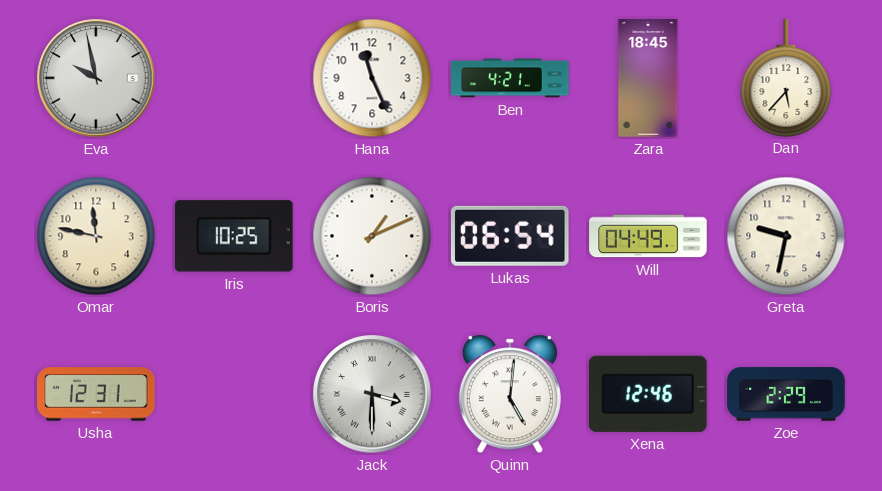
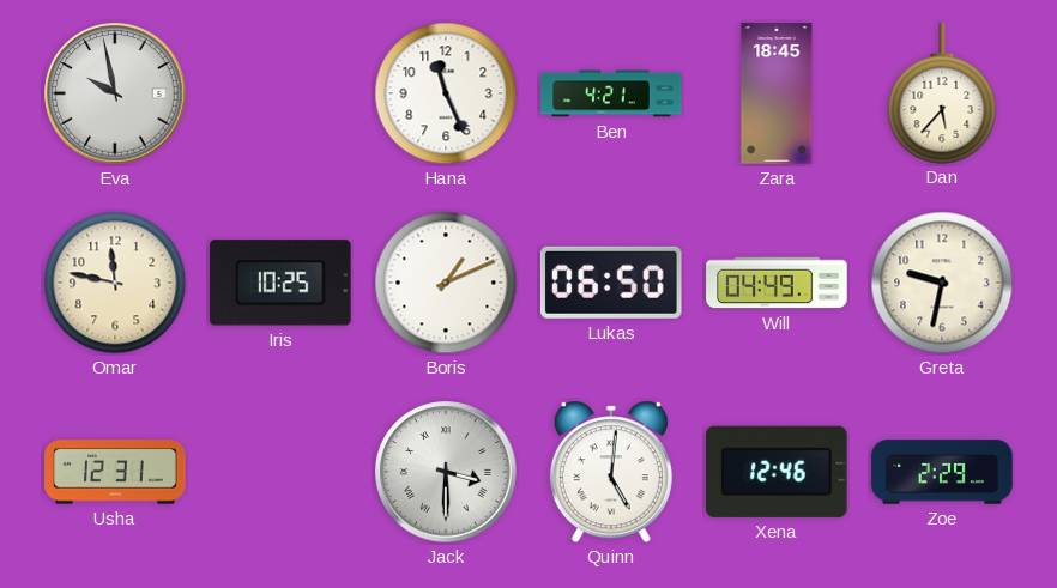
Lukas: 06:54 -> 06:50
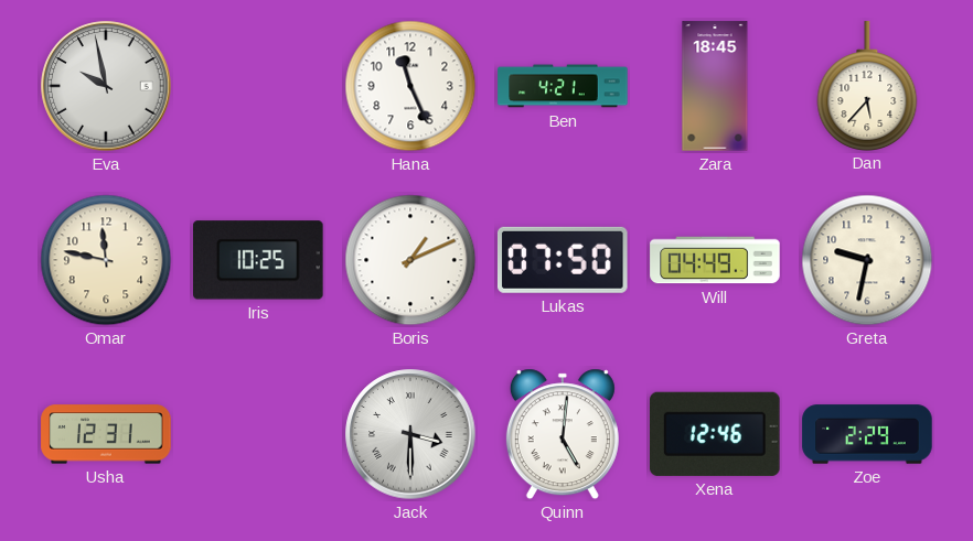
Lukas: 06:50 -> 07:50
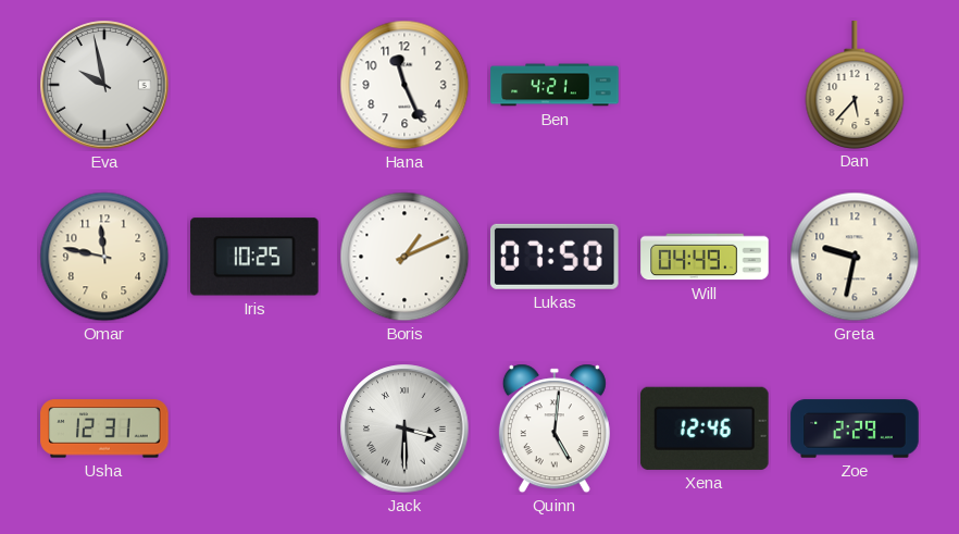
Zara: 18:45 -> none
